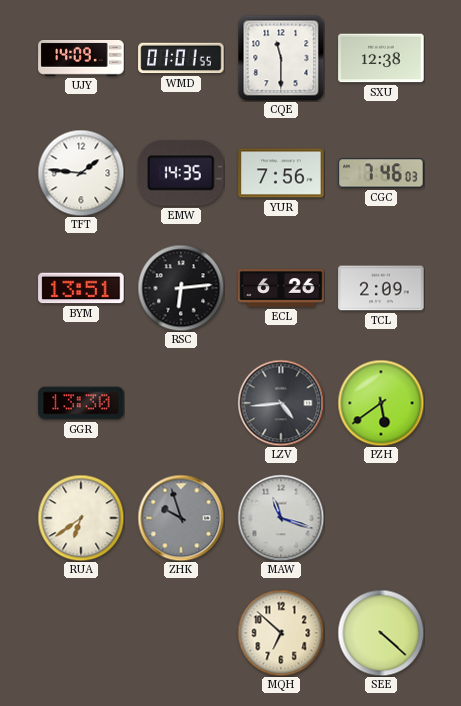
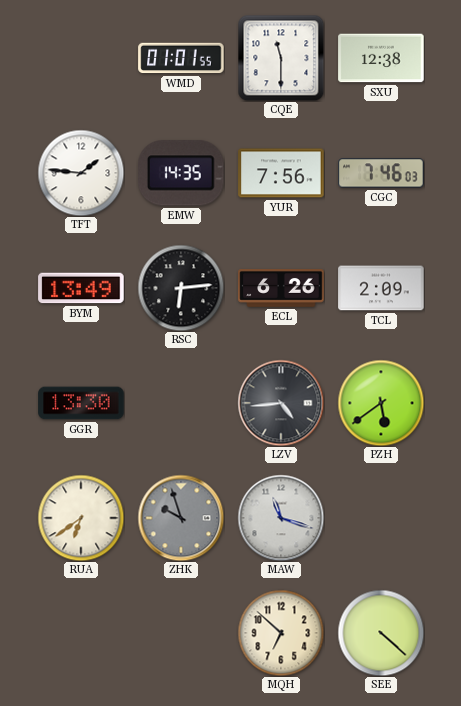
UJY: 14:09 -> none
BYM: 13:51 -> 13:49
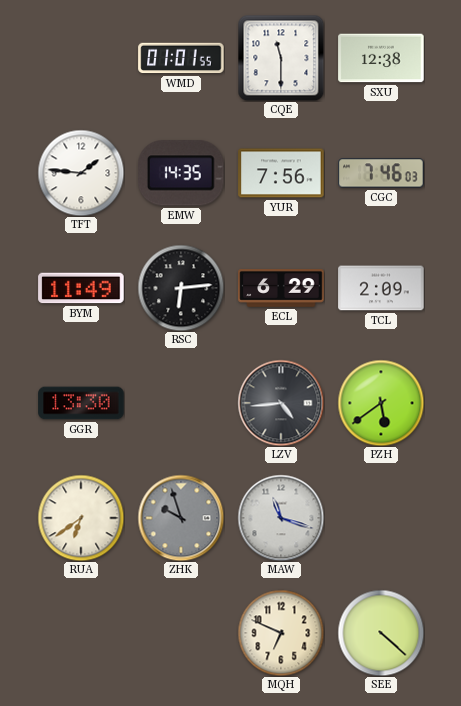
BYM: 13:49 -> 11:49
ECL: 6:26 -> 6:29
MQH: 6:52 -> 6:49
